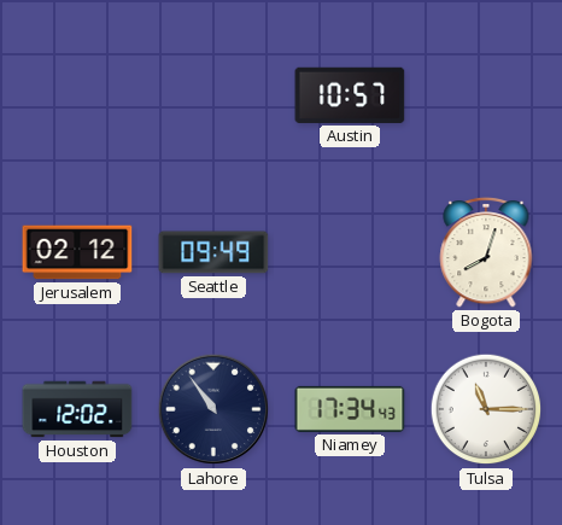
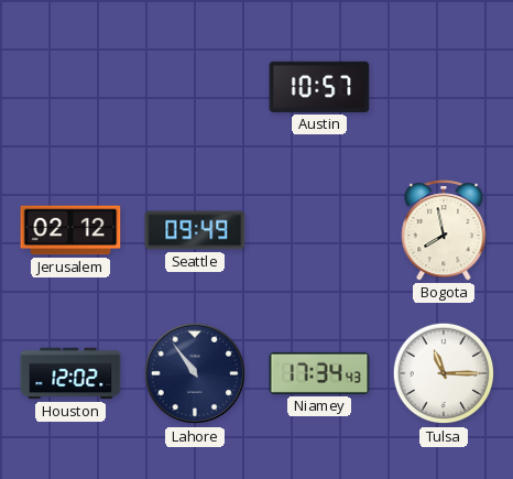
Bogota: 8:03 -> 7:58
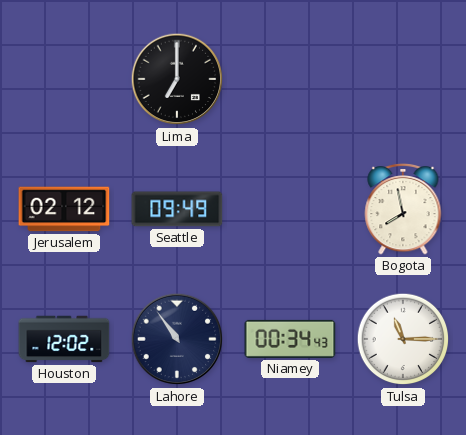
Lima: none -> 7:00
Austin: 10:57 -> none
Niamey: 17:34 -> 00:34
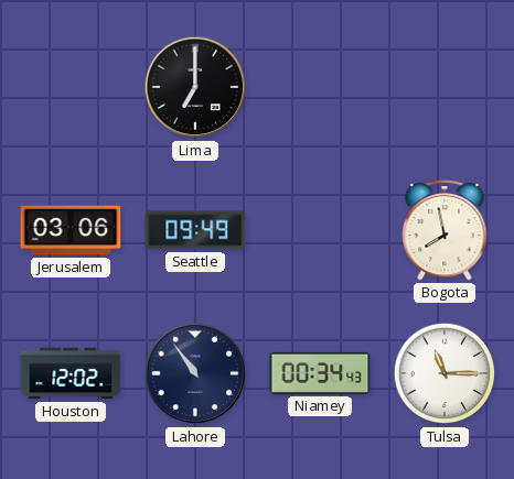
Jerusalem: 02:12 -> 03:06
